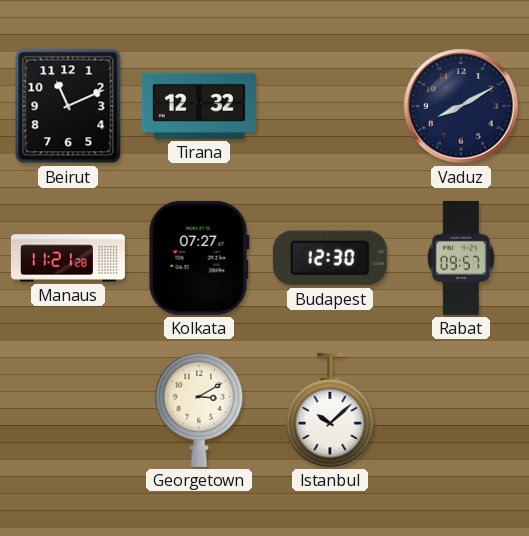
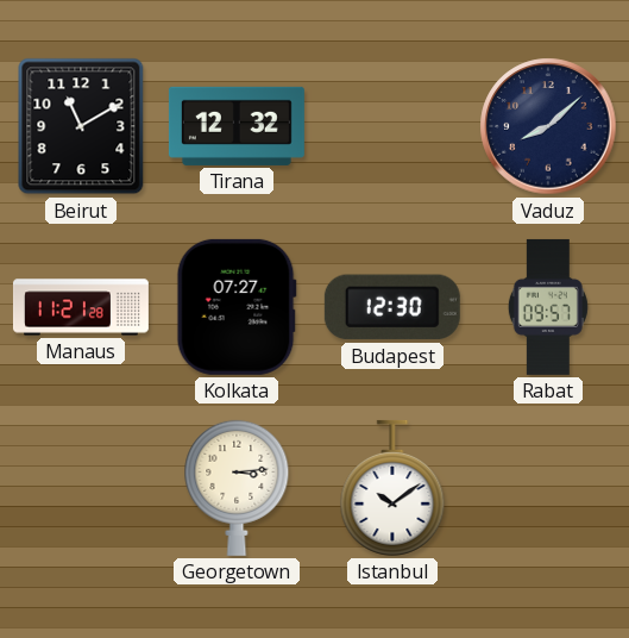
Beirut: 11:11 -> 11:10
Vaduz: 8:10 -> 8:08
Georgetown: 3:10 -> 3:14
Istanbul: 10:08 -> 10:09
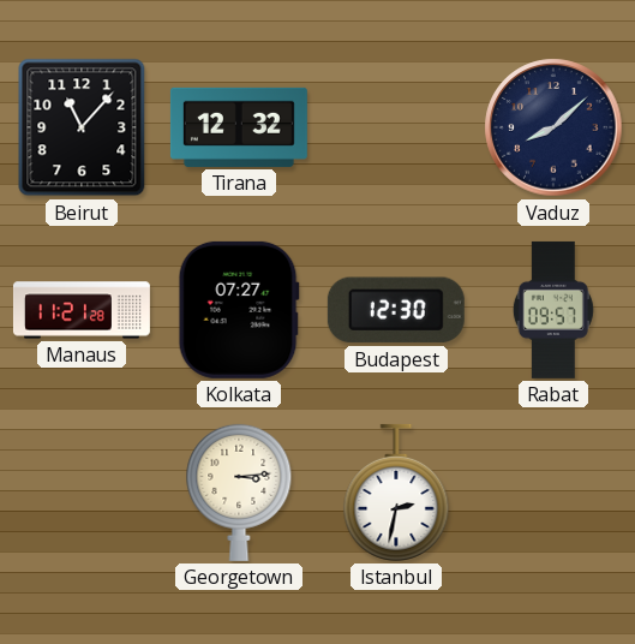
Beirut: 11:10 -> 11:07
Istanbul: 10:09 -> 2:32
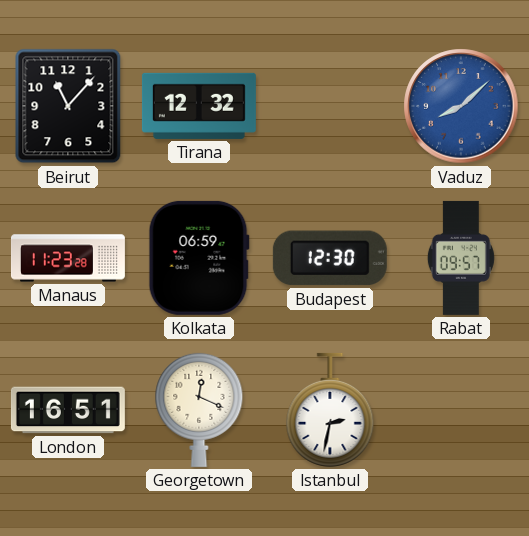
Vaduz dial: navy -> blue
Manaus: 11:21 -> 11:23
Kolkata: 07:27 -> 06:59
London: none -> 16:51
Georgetown: 3:14 -> 12:19
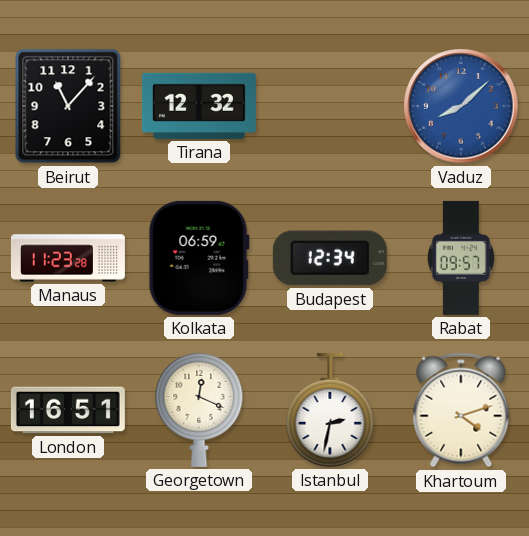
Budapest: 12:30 -> 12:34
Khartoum: none -> 4:12
